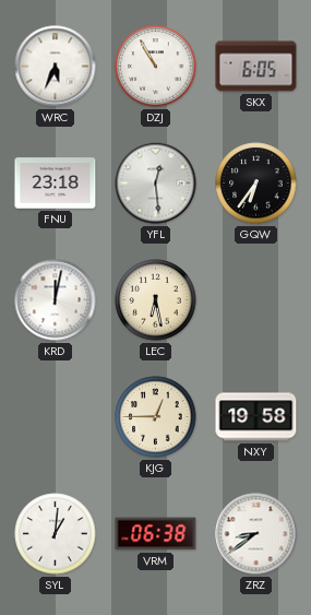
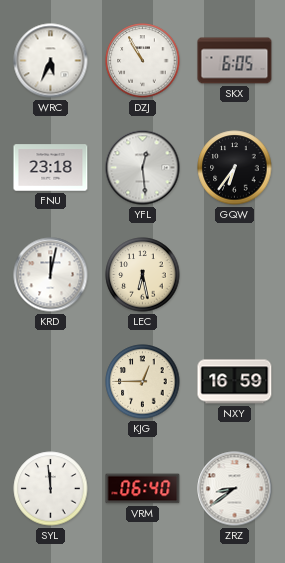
NXY: 19:58 -> 16:59
SYL: 1:01 -> 11:59
VRM: 06:38 -> 06:40
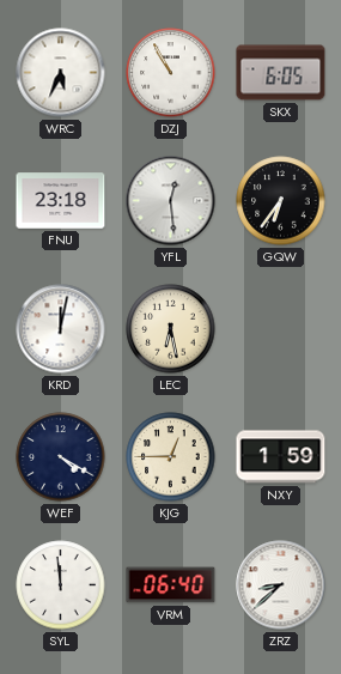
WEF: none -> 4:20
NXY: 16:59 -> 1:59
ZRZ: 8:39 -> 8:38
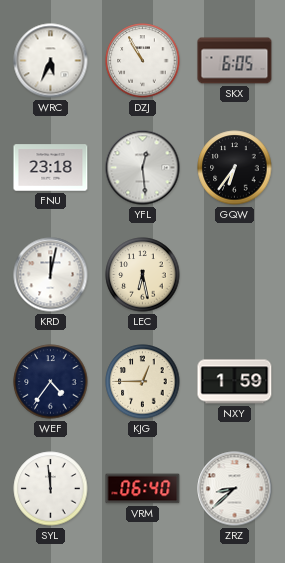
WEF: 4:20 -> 4:36
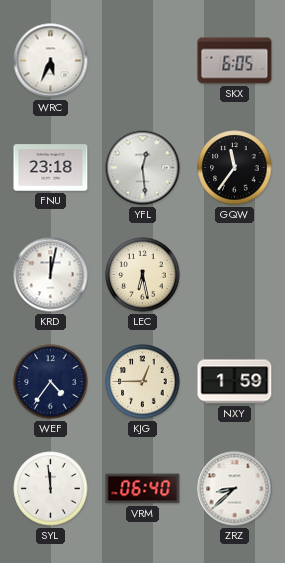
DZJ: 10:55 -> none
GQW: 6:36 -> 11:36
